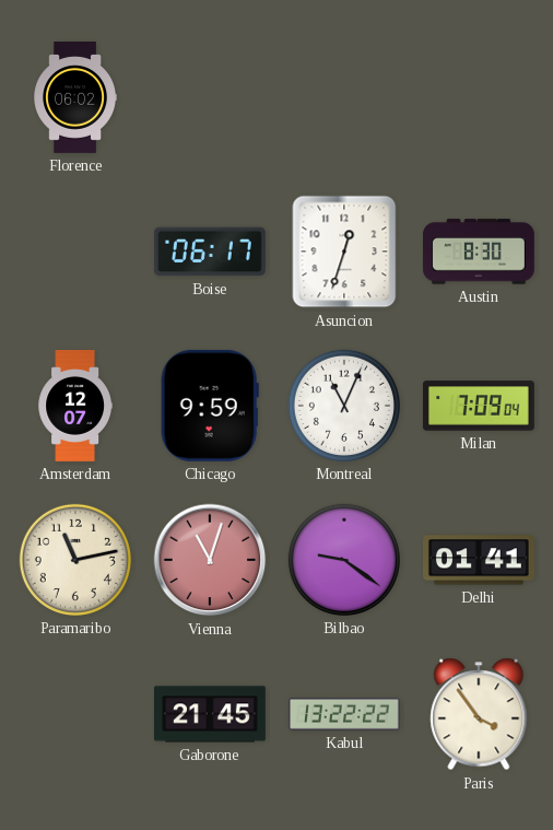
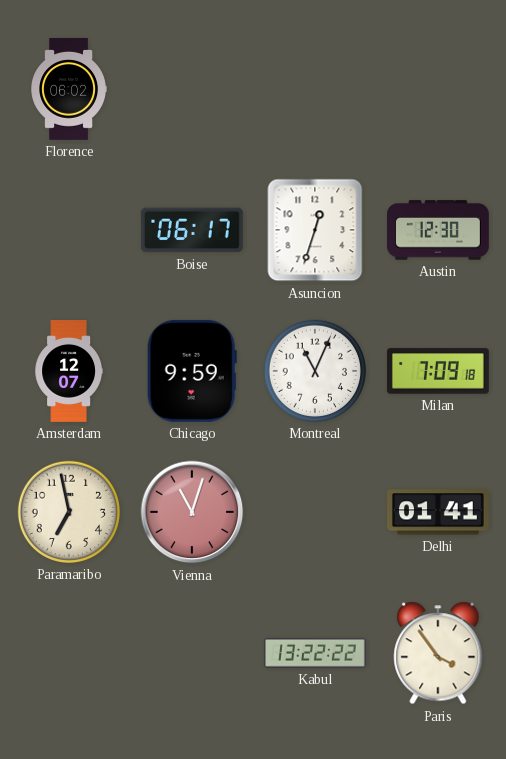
Austin: 8:30 -> 12:30
Milan: 7:09:04 -> 7:09:18
Paramaribo: 11:13 -> 6:58
Bilbao: 9:21 -> none
Gaborone: 21:45 -> none
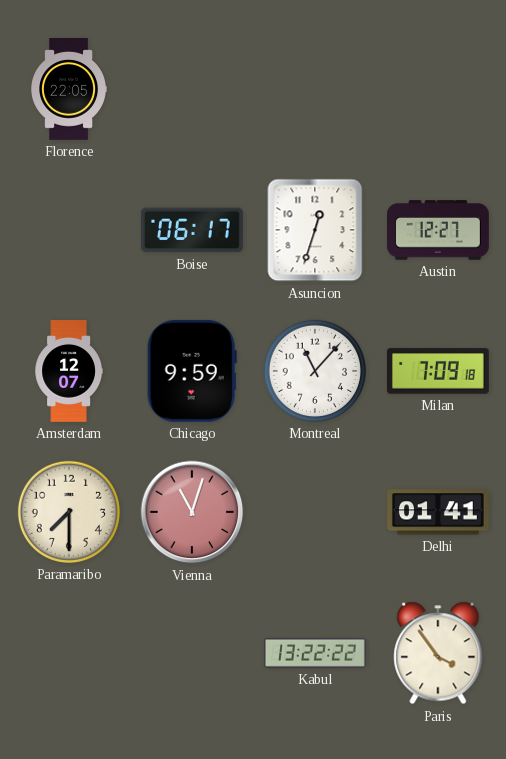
Florence: 06:02 -> 22:05
Austin: 12:30 -> 12:27
Montreal: 11:04 -> 11:07
Paramaribo: 6:58 -> 7:30
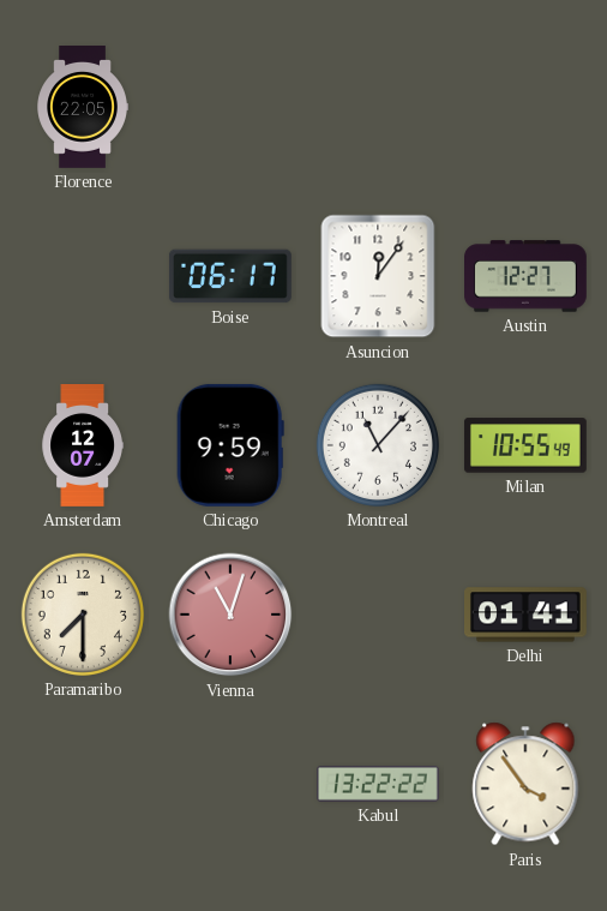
Asuncion: 12:33 -> 12:06
Milan: 7:09 -> 10:55
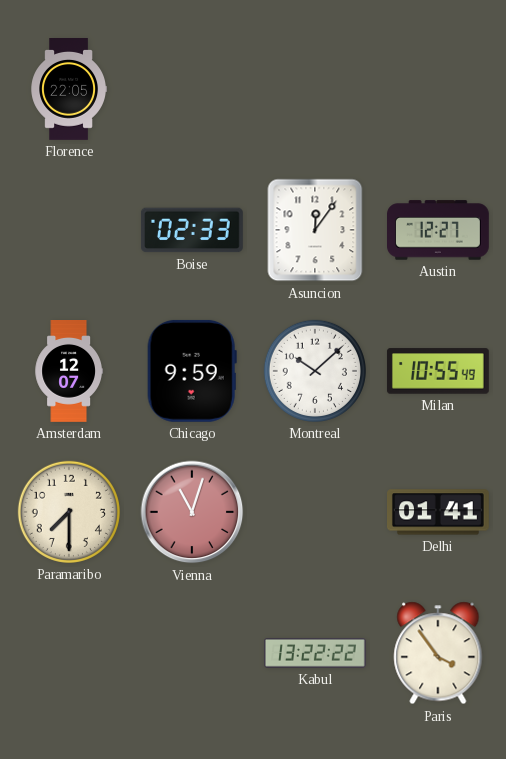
Boise: 06:17 -> 02:33
Montreal: 11:07 -> 10:08
